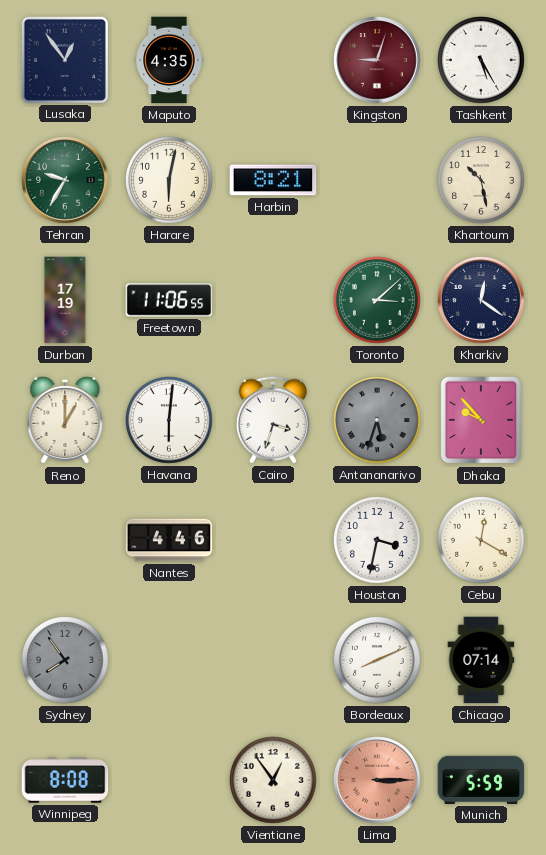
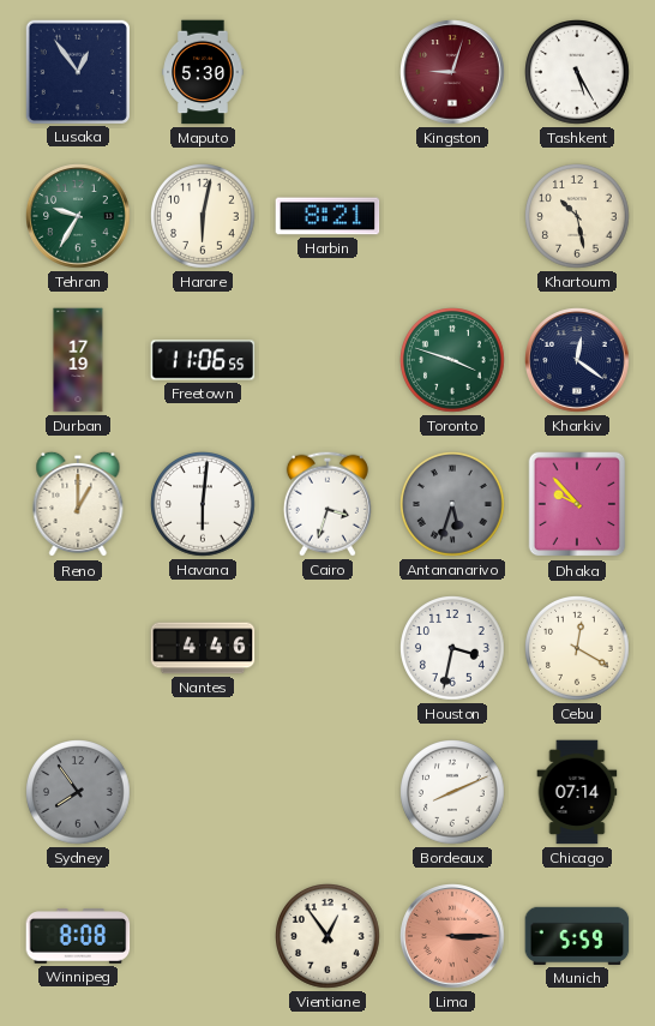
Maputo: 4:35 -> 5:30
Toronto: 3:08 -> 3:48
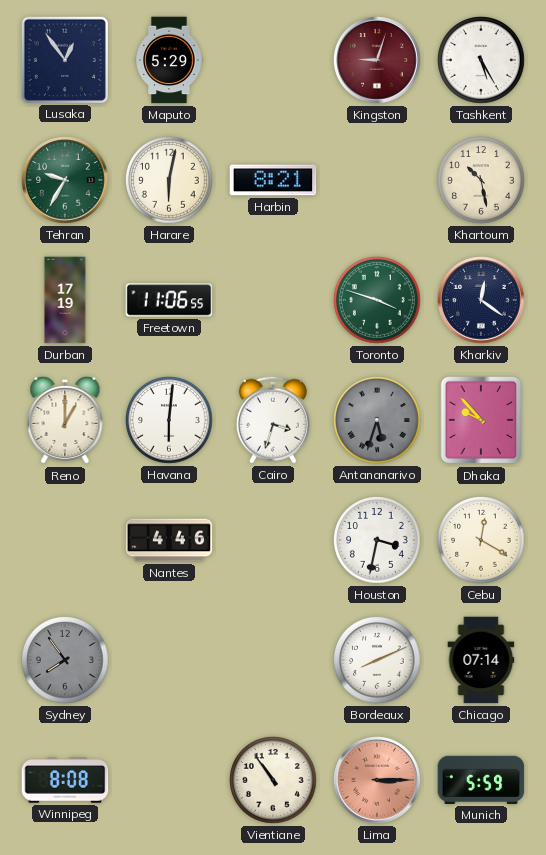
Maputo: 5:30 -> 5:29
Vientiane: 12:54 -> 10:54
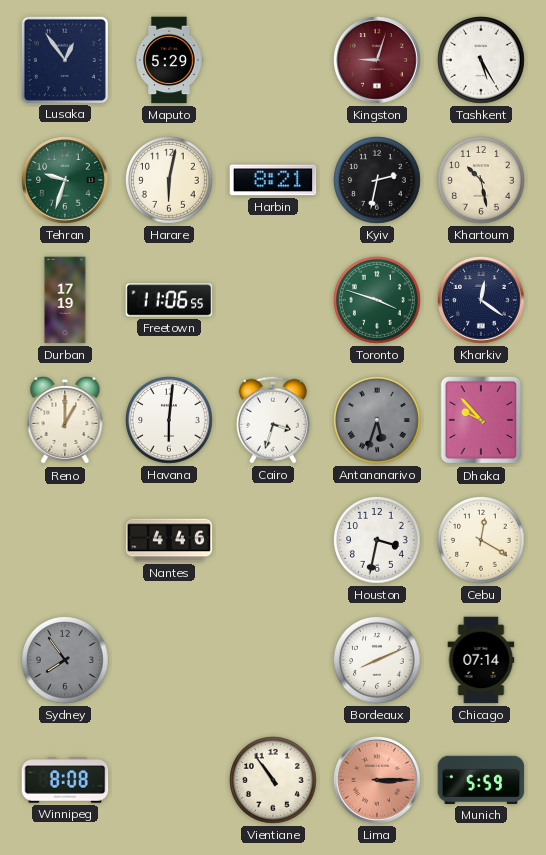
Tehran: 9:35 -> 9:33
Kyiv: none -> 2:32
